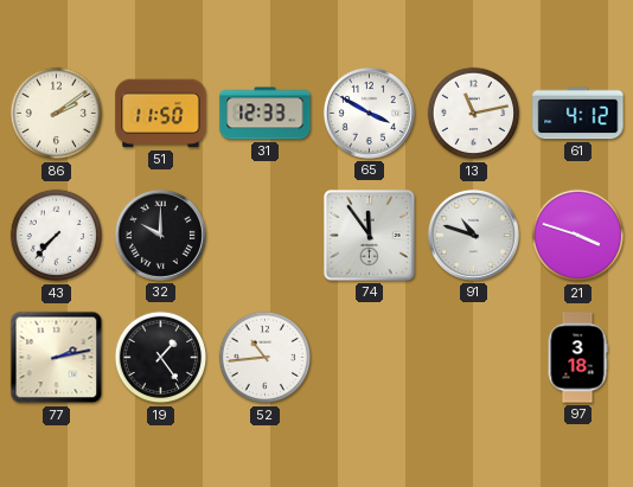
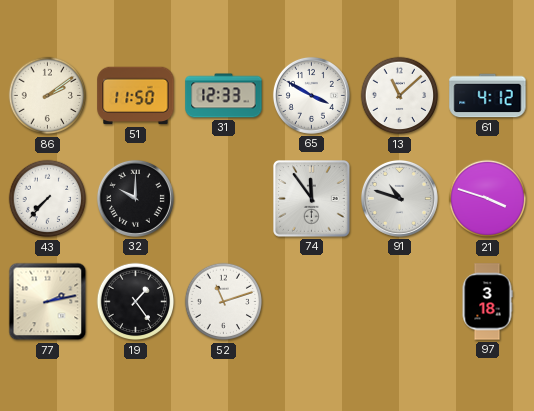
13: 11:13 -> 11:08
52: 10:44 -> 11:12
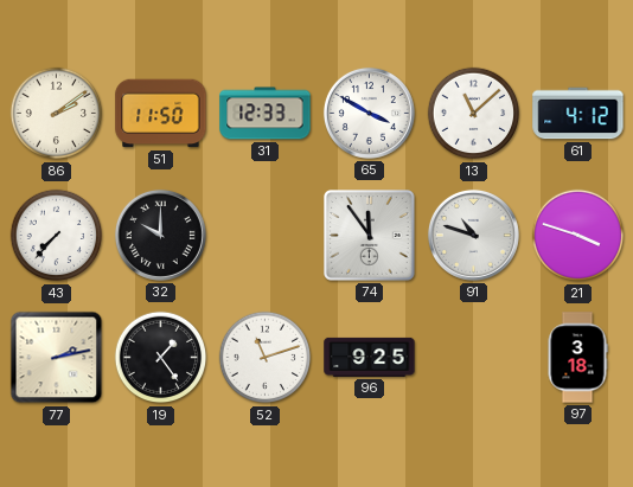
96: none -> 9:25
